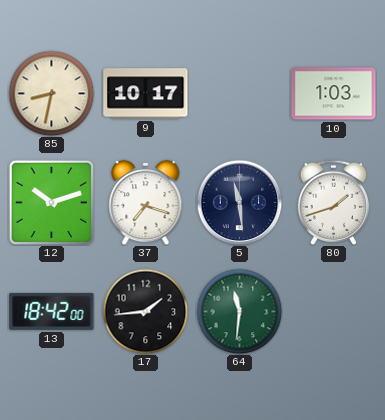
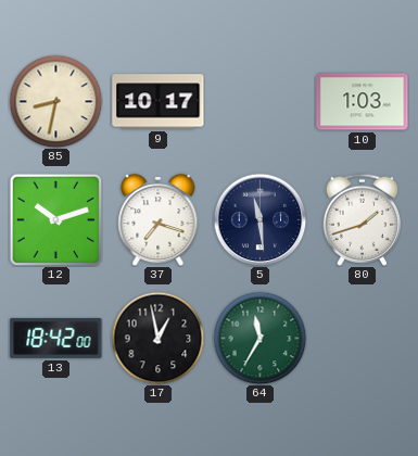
17: 1:44 -> 12:58
64: 11:31 -> 11:35
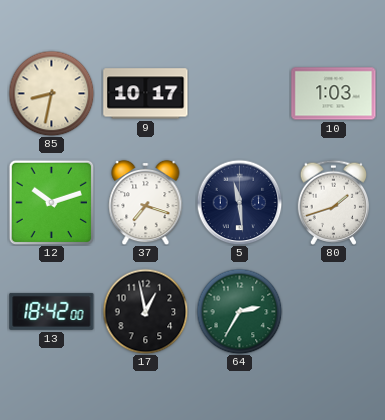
64: 11:35 -> 2:35
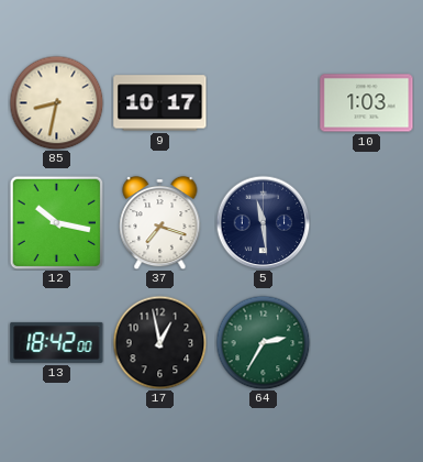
12: 10:12 -> 10:17
80: 1:42 -> none
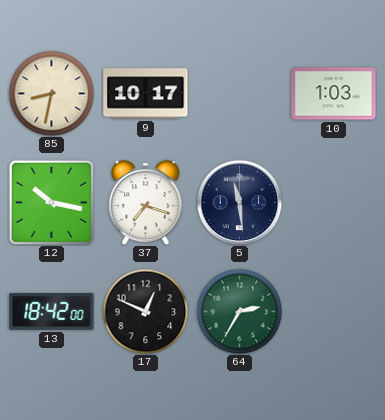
17: 12:58 -> 12:49
